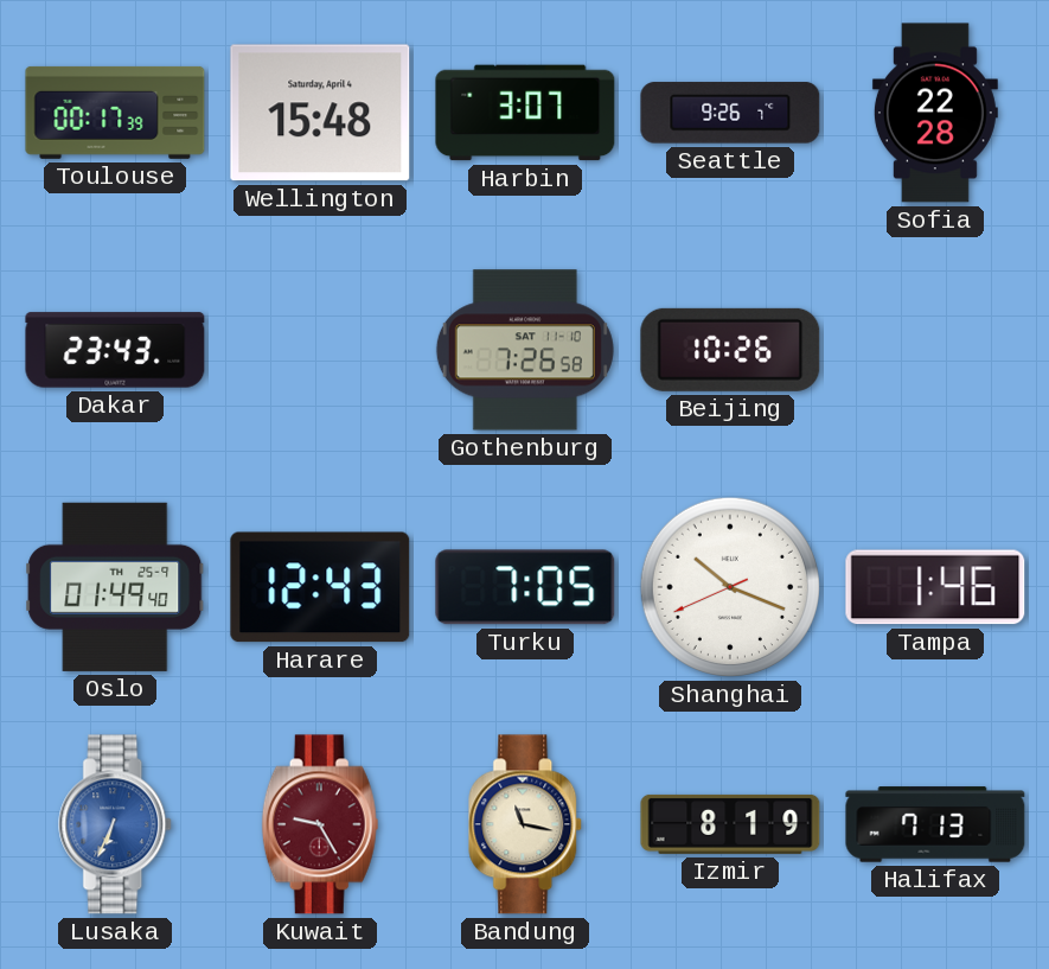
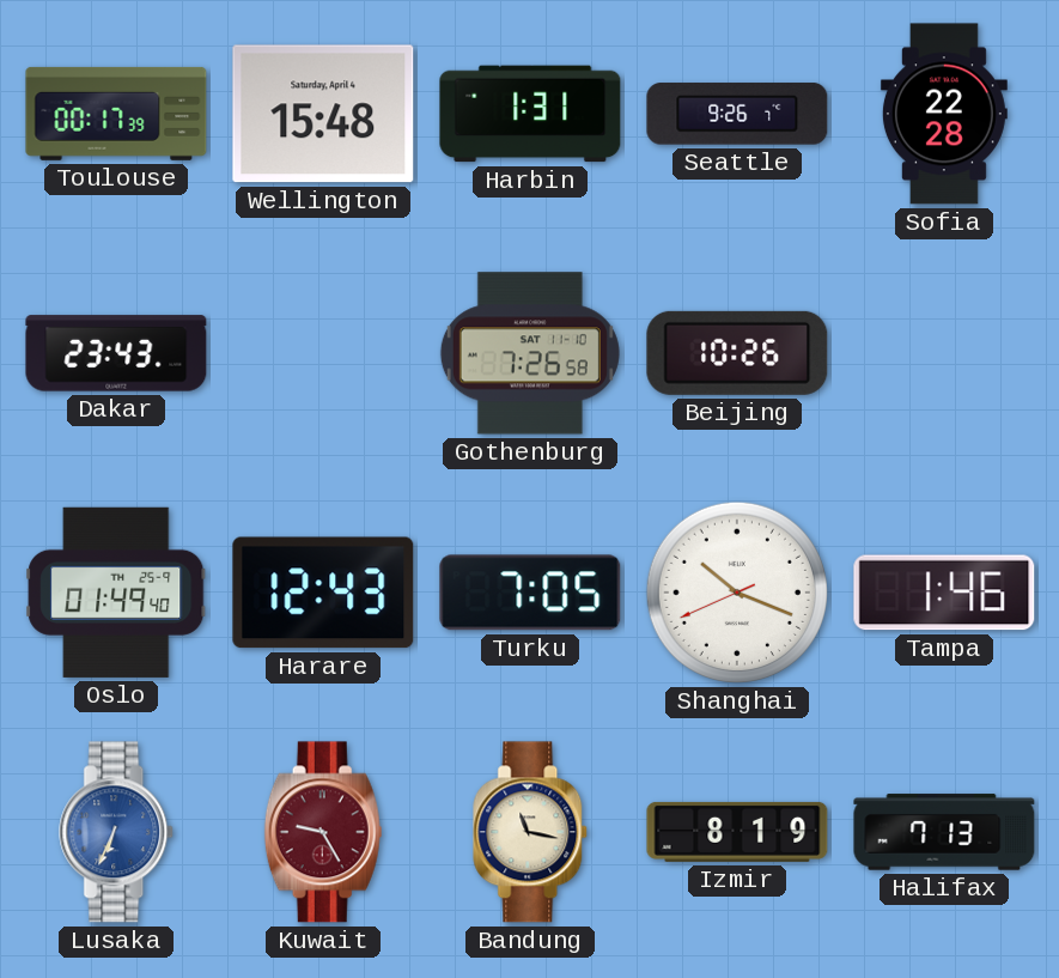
Harbin: 3:07 -> 1:31
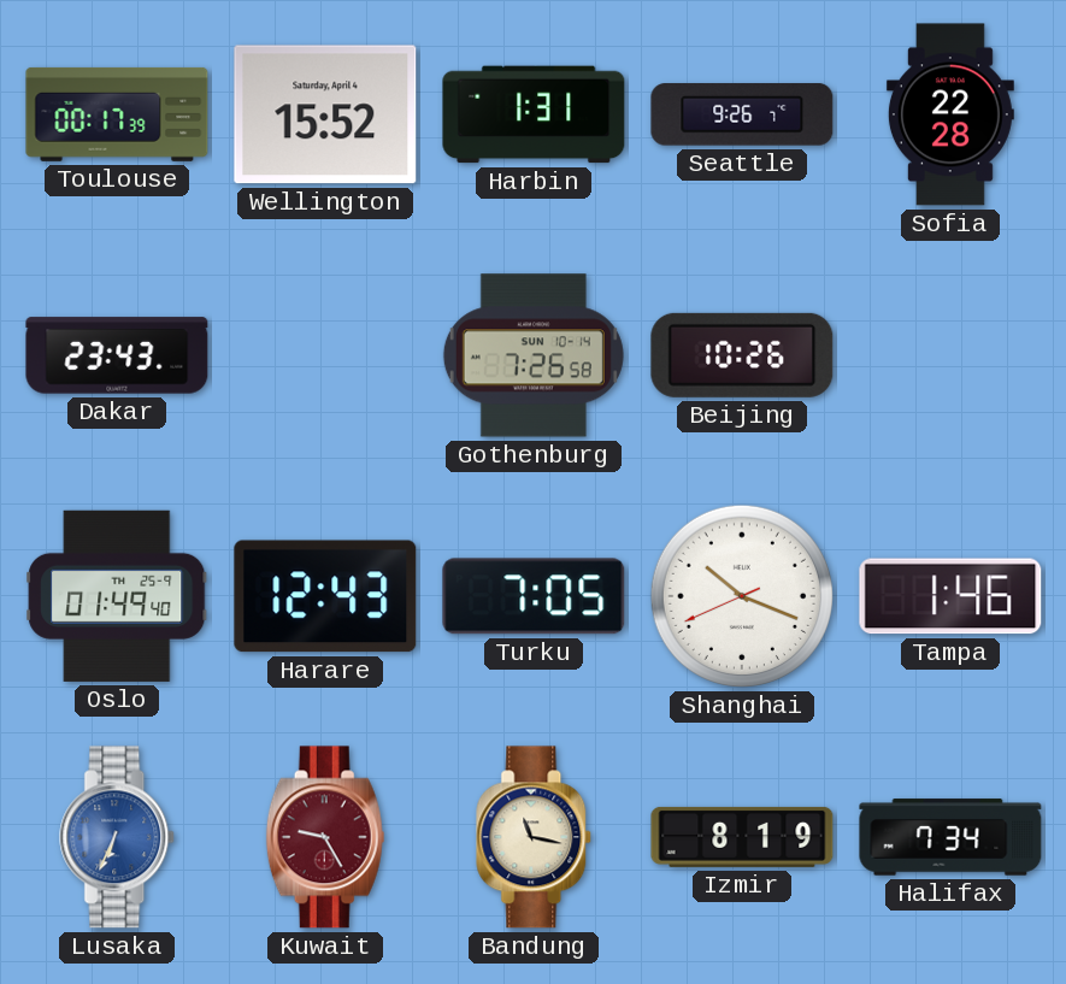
Wellington: 15:48 -> 15:52
Gothenburg date: SAT 11-10 -> SUN 10-14
Halifax: 7:13 -> 7:34
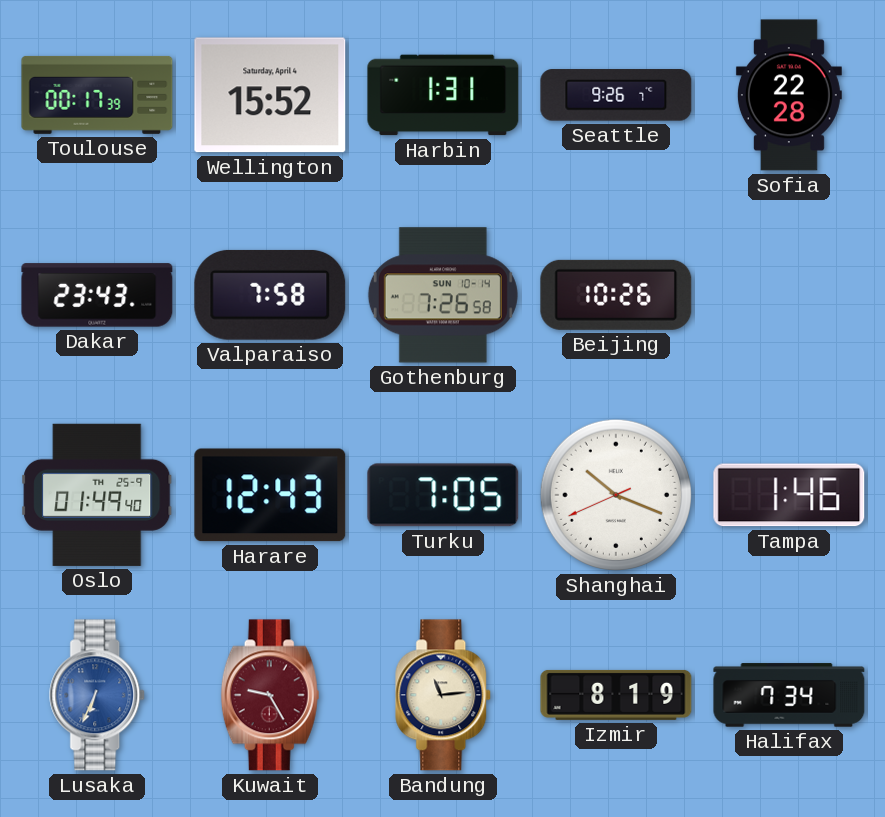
Valparaiso: none -> 7:58
Bandung: 11:17 -> 11:14
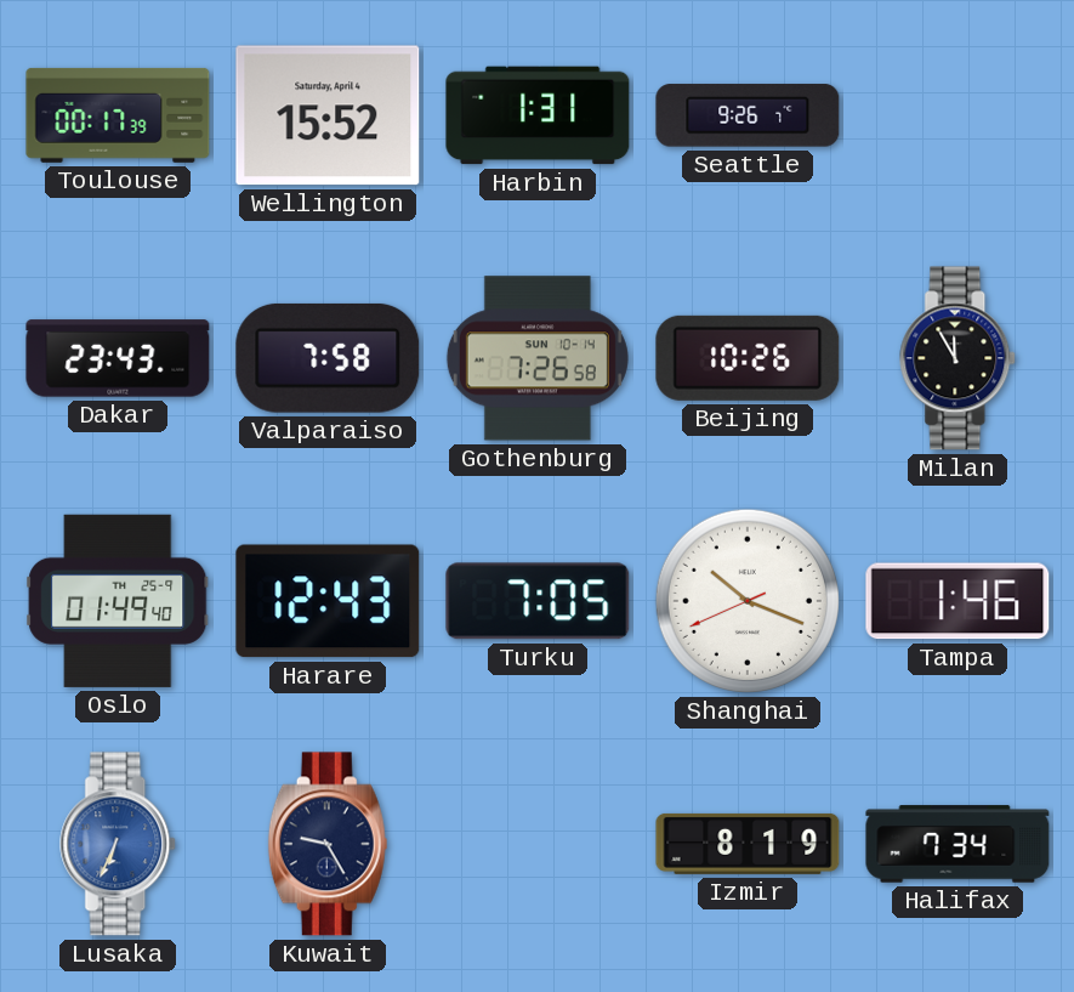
Sofia: 22:28 -> none
Milan: none -> 11:55
Kuwait dial: burgundy -> navy
Bandung: 11:14 -> none
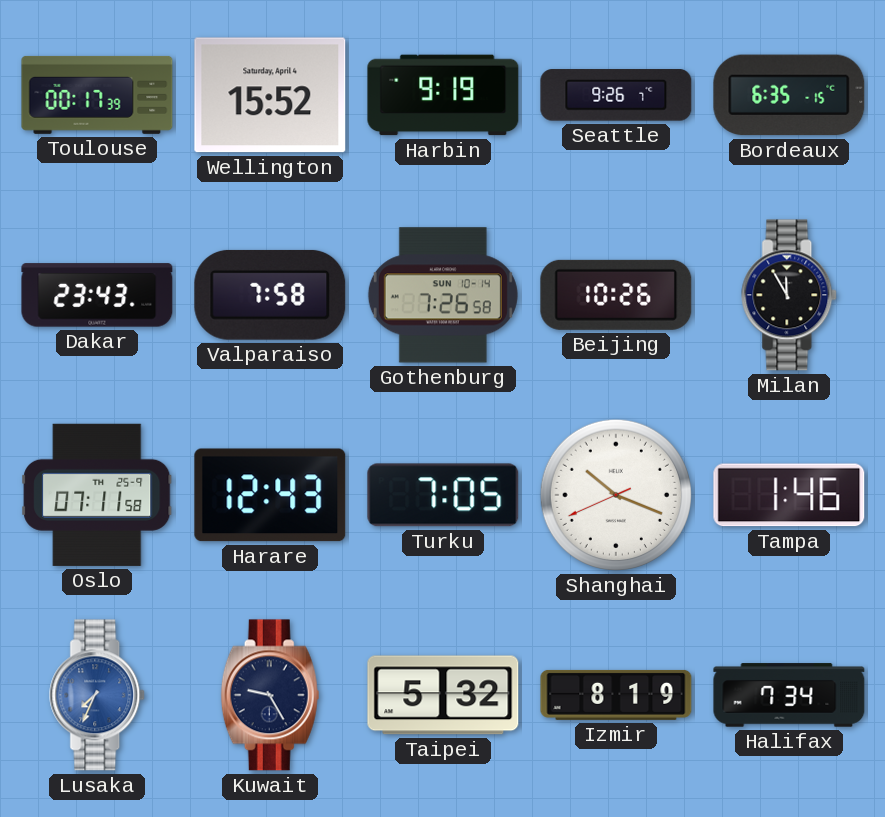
Harbin: 1:31 -> 9:19
Bordeaux: none -> 6:35
Oslo: 01:49 -> 07:11
Lusaka: 6:34 -> 7:34
Taipei: none -> 5:32
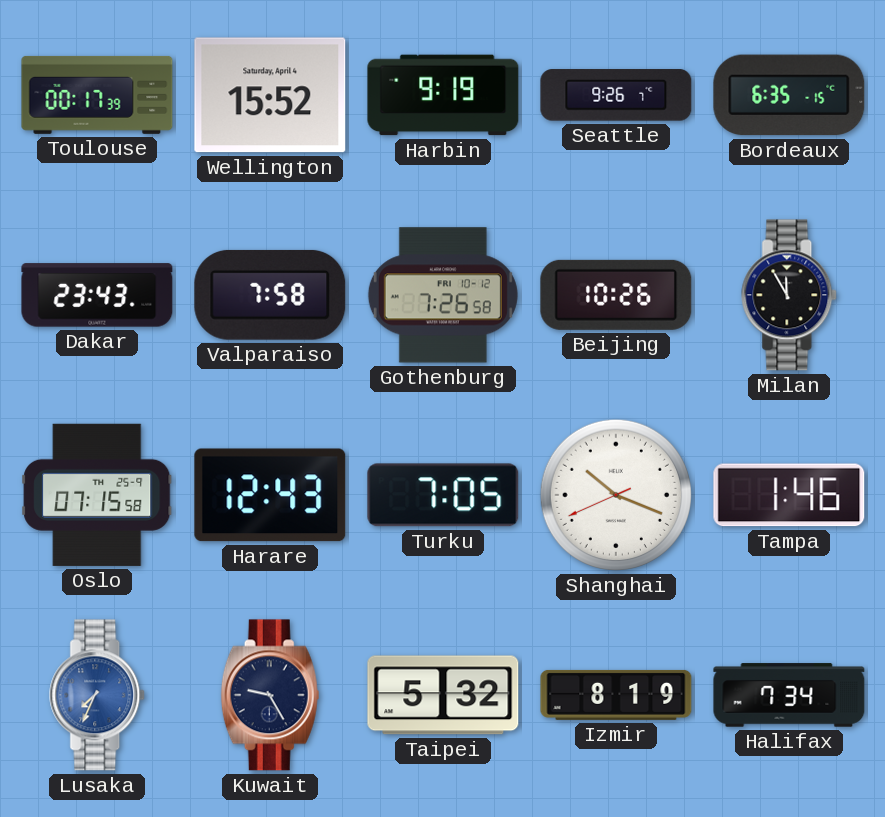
Gothenburg date: SUN 10-14 -> FRI 10-12
Oslo: 07:11 -> 07:15
